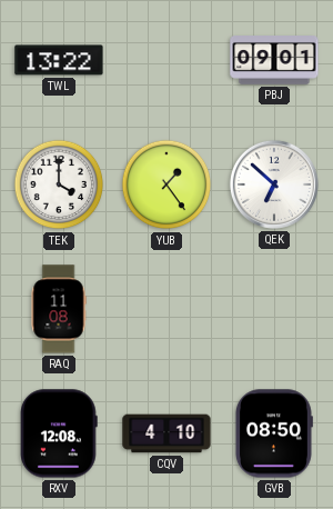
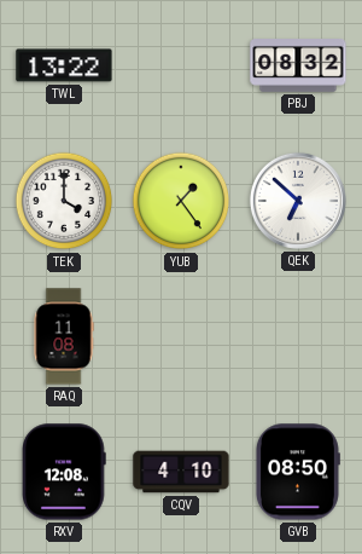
PBJ: 09:01 -> 08:32
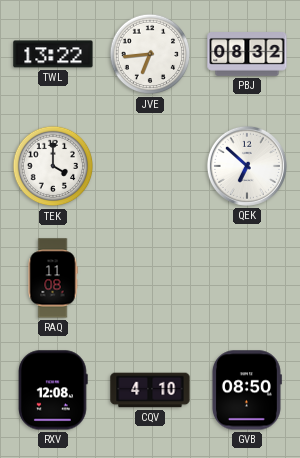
JVE: none -> 6:44
YUB: 1:24 -> none
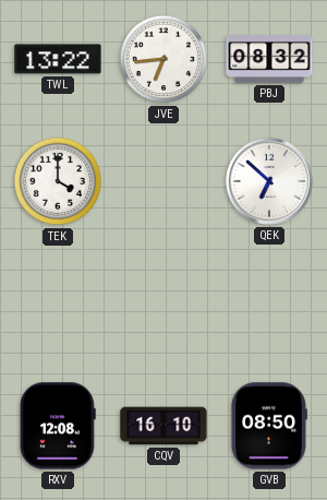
RAQ: 11:08 -> none
CQV: 4:10 -> 16:10
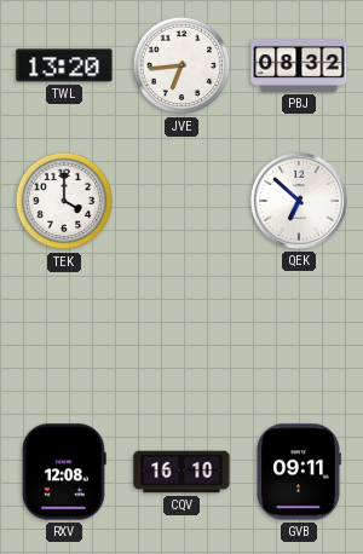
TWL: 13:22 -> 13:20
GVB: 08:50 -> 09:11
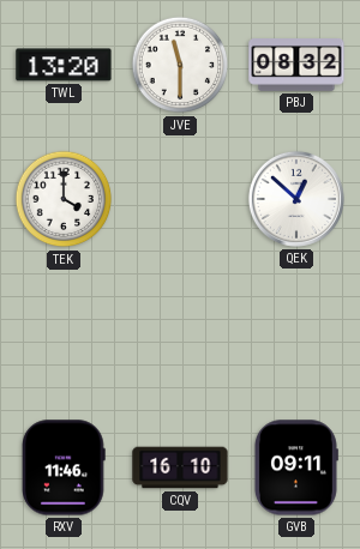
JVE: 6:44 -> 11:30
QEK: 6:52 -> 12:52
RXV: 12:08 -> 11:46
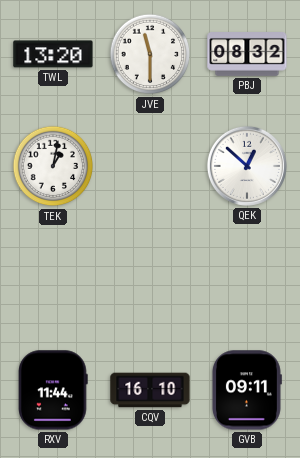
TEK: 4:00 -> 1:02
RXV: 11:46 -> 11:44
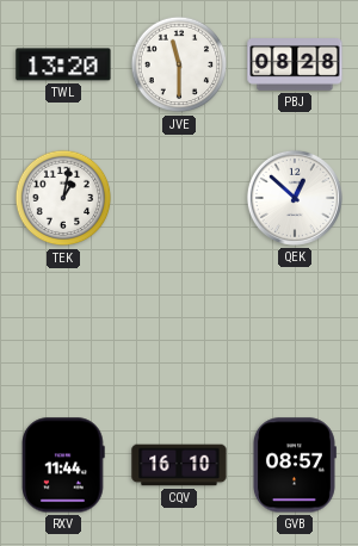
PBJ: 08:32 -> 08:28
GVB: 09:11 -> 08:57
